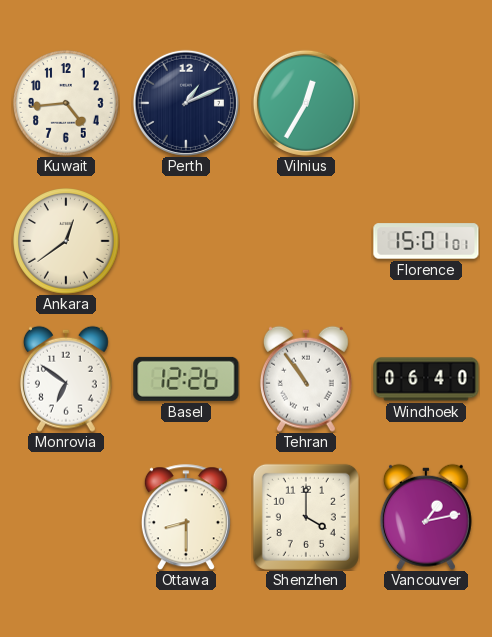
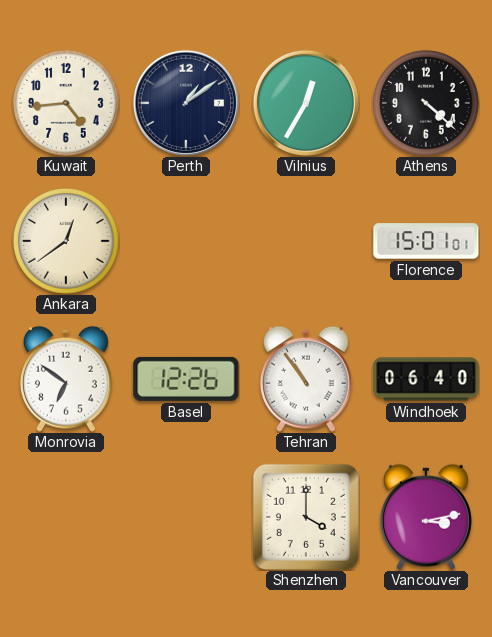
Perth: 1:11 -> 1:09
Athens: none -> 4:22
Ottawa: 8:30 -> none
Vancouver: 1:13 -> 3:13
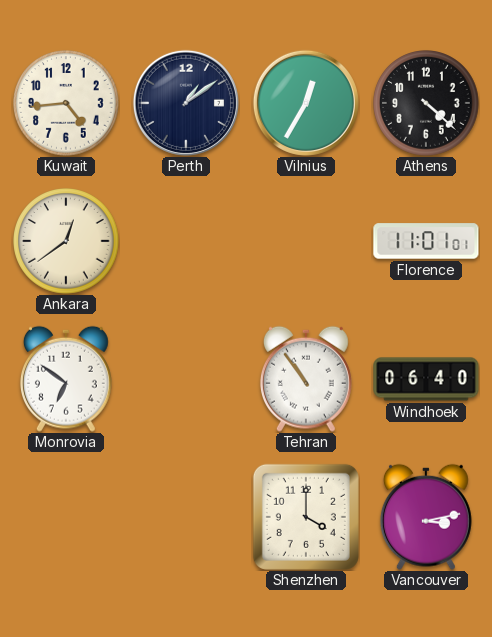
Florence: 15:01 -> 11:01
Basel: 12:26 -> none
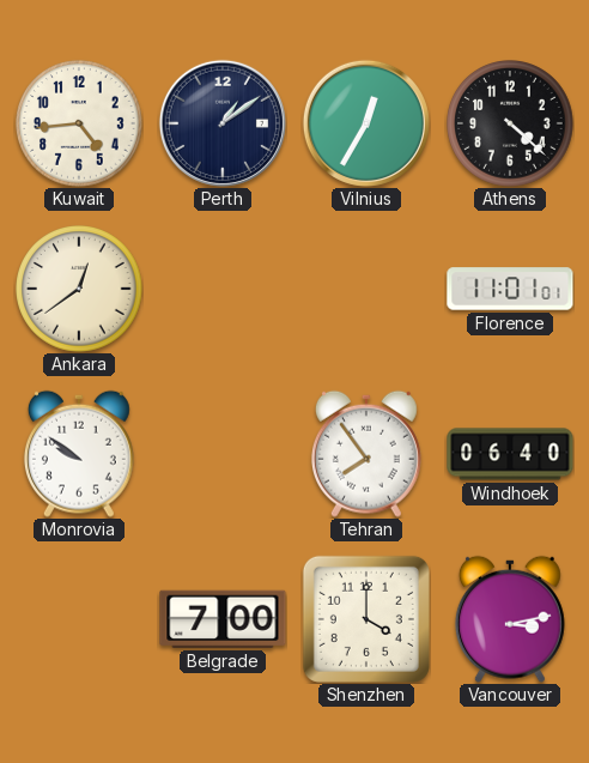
Monrovia: 6:51 -> 9:51
Tehran: 10:54 -> 7:54
Belgrade: none -> 7:00
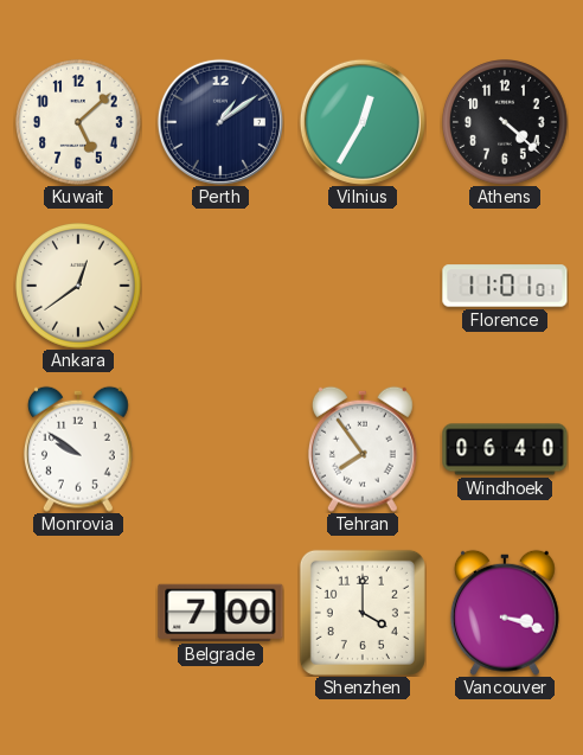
Kuwait: 4:44 -> 5:08
Vancouver: 3:13 -> 3:18
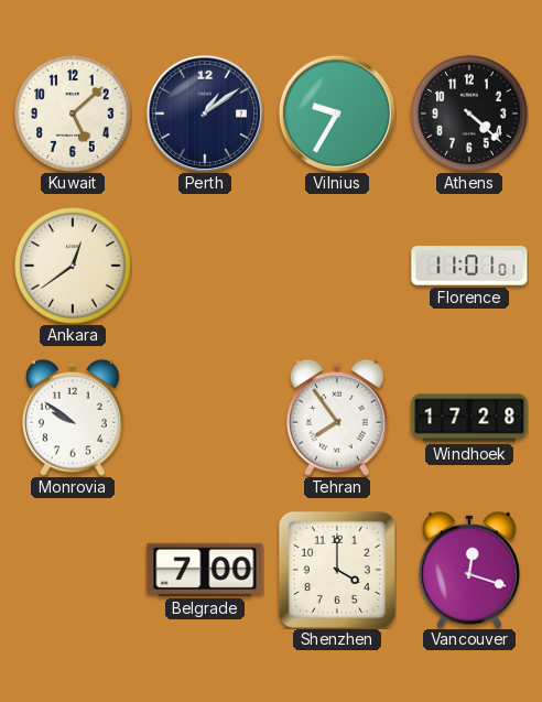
Vilnius: 12:35 -> 9:35
Windhoek: 06:40 -> 17:28
Vancouver: 3:18 -> 12:18
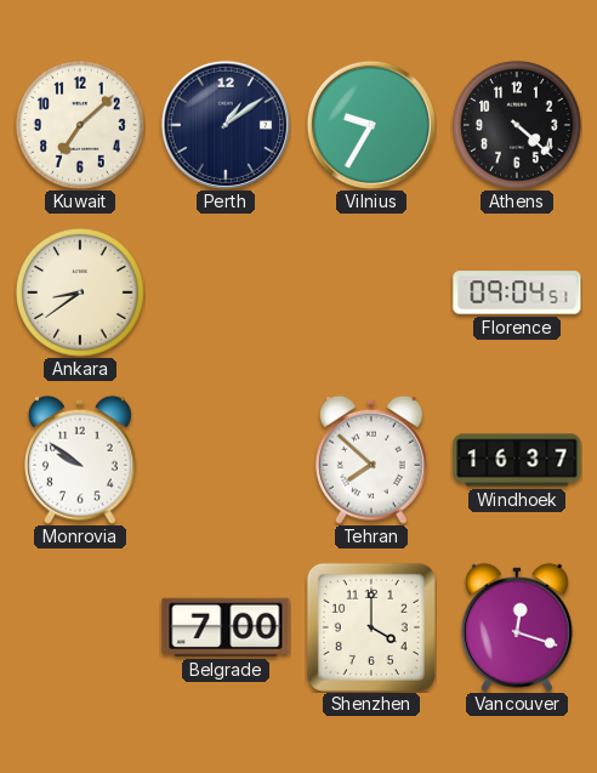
Kuwait: 5:08 -> 7:08
Ankara: 12:39 -> 8:39
Florence: 11:01 -> 09:04
Tehran: 7:54 -> 7:52
Windhoek: 17:28 -> 16:37
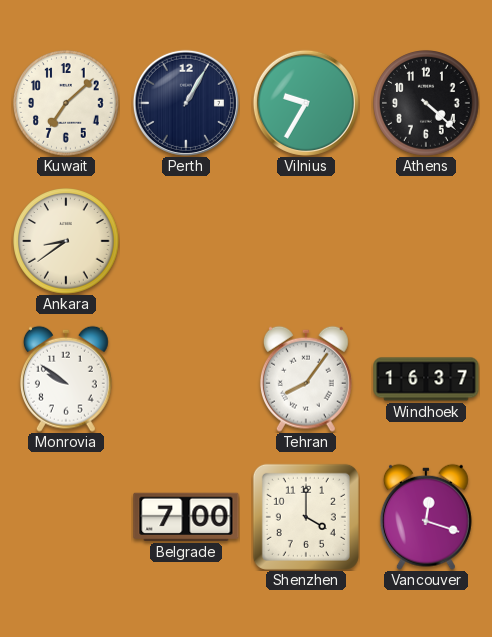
Perth: 1:09 -> 1:05
Florence: 09:04 -> none
Tehran: 7:52 -> 8:06
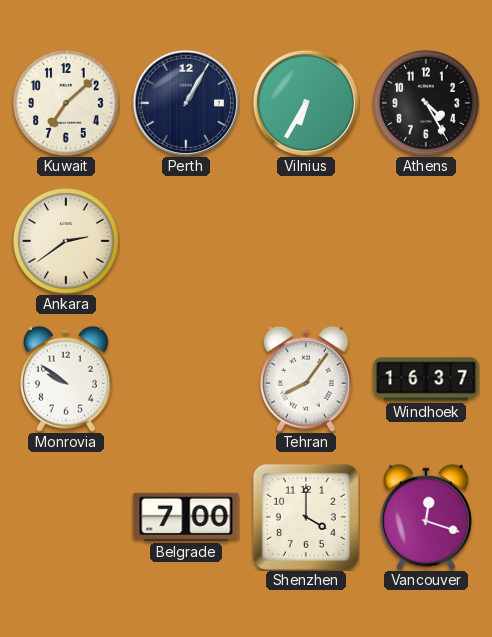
Vilnius: 9:35 -> 6:35
Athens: 4:22 -> 4:25
Ankara: 8:39 -> 2:39
